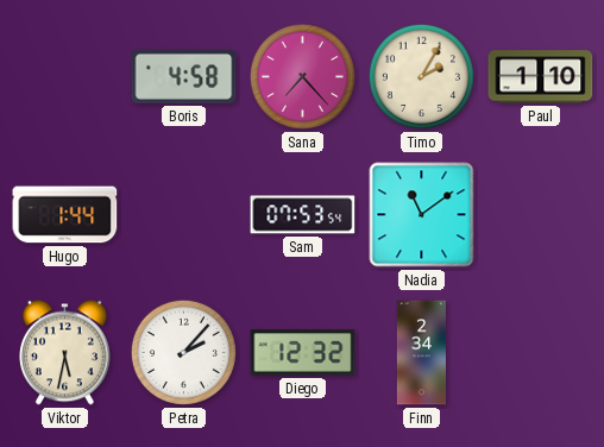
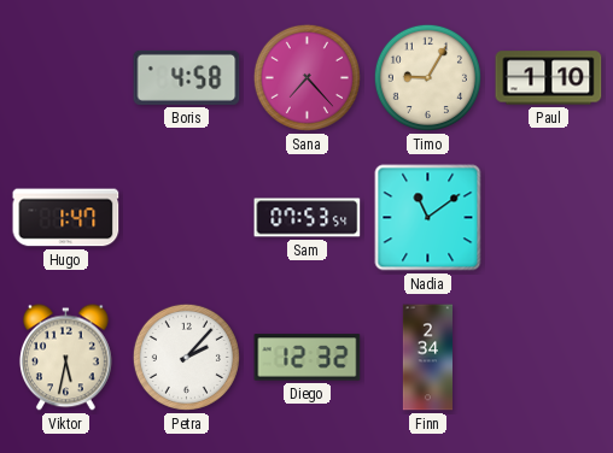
Timo: 2:05 -> 9:05
Hugo: 1:44 -> 1:47
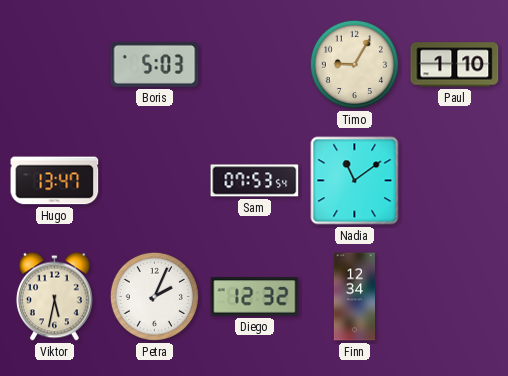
Boris: 4:58 -> 5:03
Sana: 7:23 -> none
Hugo: 1:47 -> 13:47
Petra: 2:07 -> 2:04
Finn: 2:34 -> 12:34
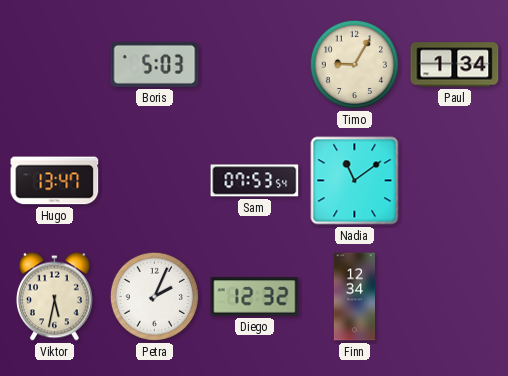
Paul: 1:10 -> 1:34
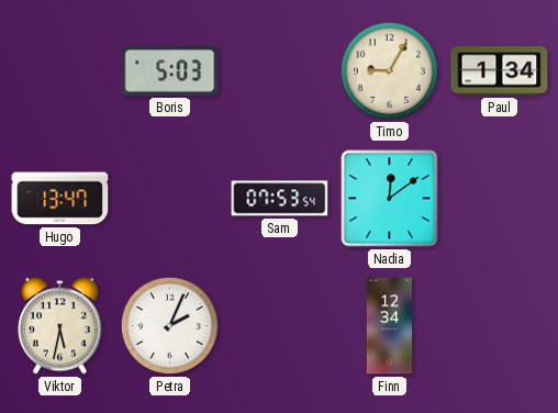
Nadia: 11:09 -> 12:09
Diego: 12:32 -> none
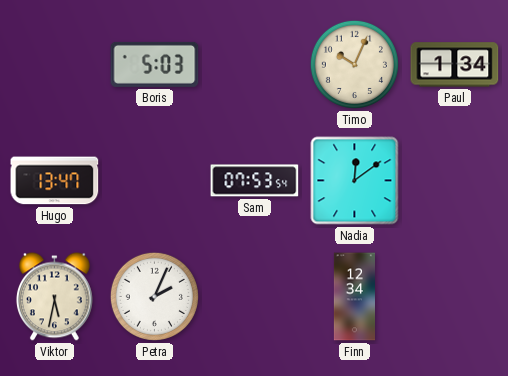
Timo: 9:05 -> 10:04
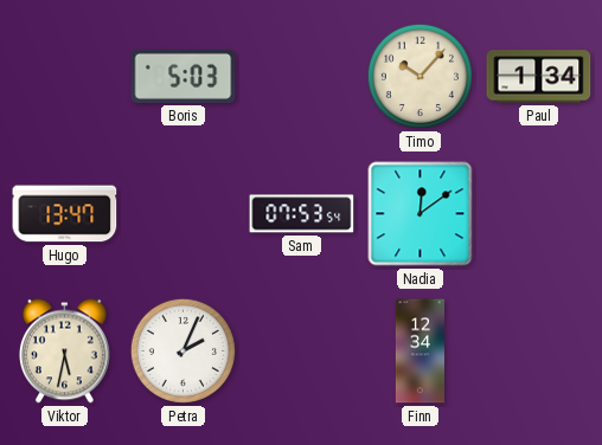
Timo: 10:04 -> 10:07
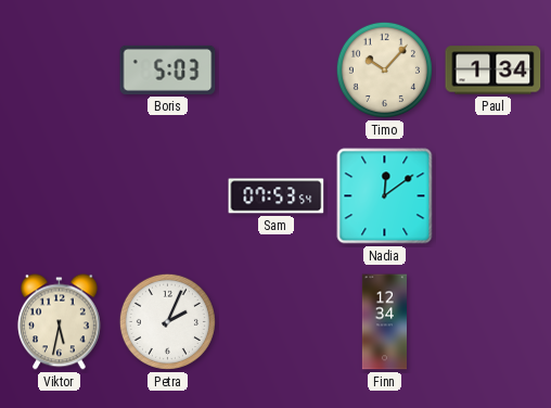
Hugo: 13:47 -> none
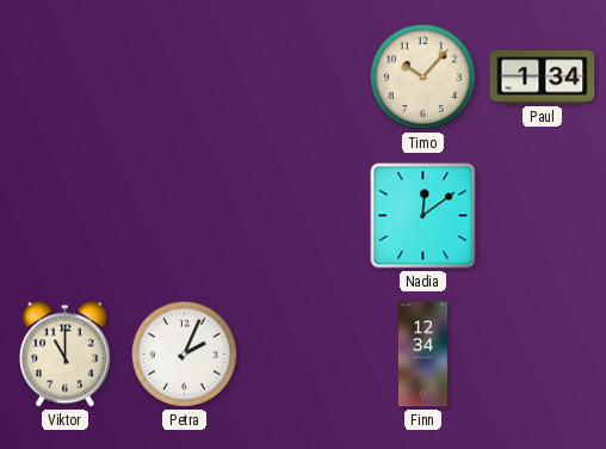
Boris: 5:03 -> none
Sam: 07:53 -> none
Viktor: 5:32 -> 11:00
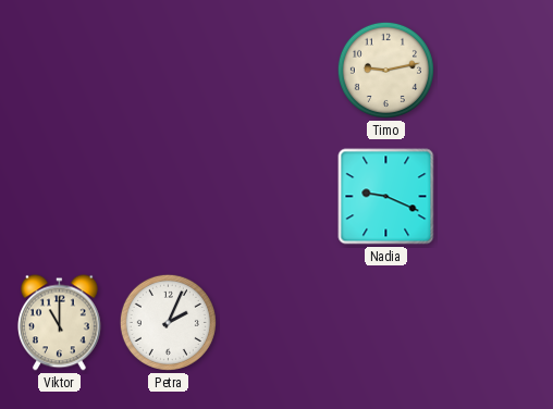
Timo: 10:07 -> 9:13
Paul: 1:34 -> none
Nadia: 12:09 -> 9:19
Finn: 12:34 -> none
